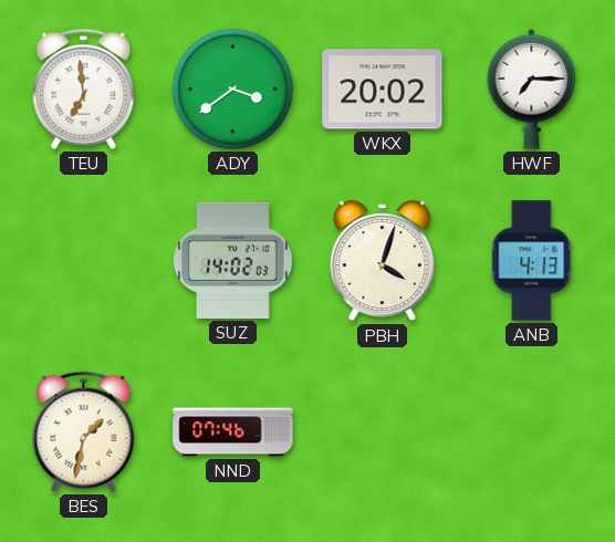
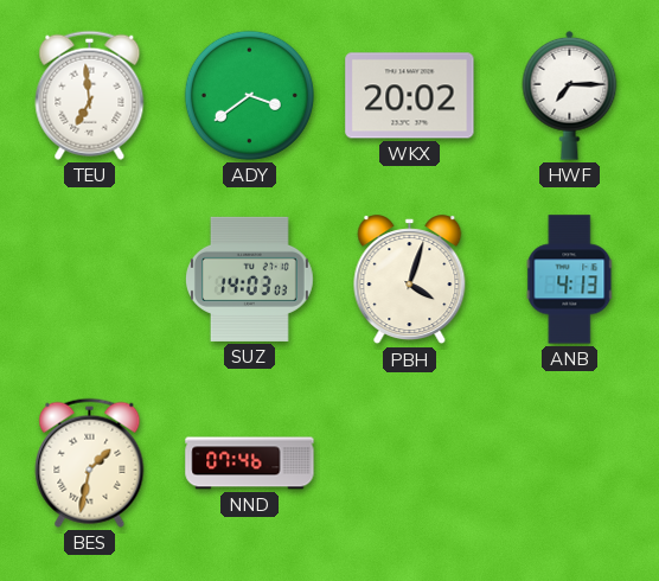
SUZ: 14:02 -> 14:03
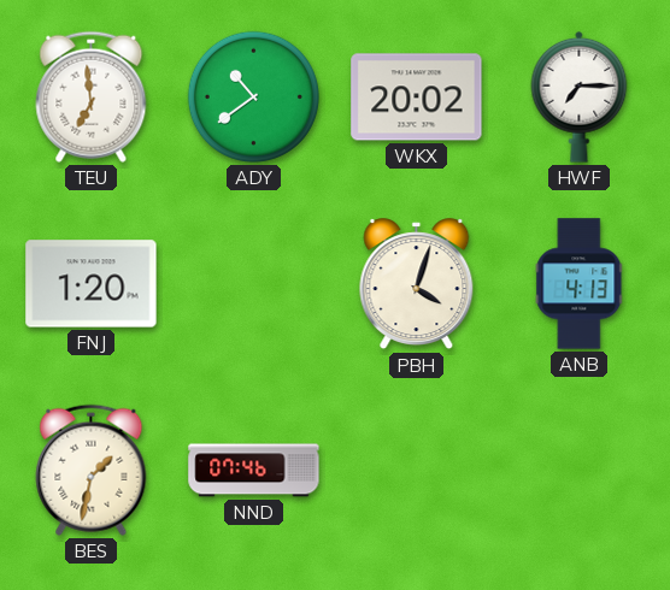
ADY: 3:39 -> 10:39
FNJ: none -> 1:20
SUZ: 14:03 -> none
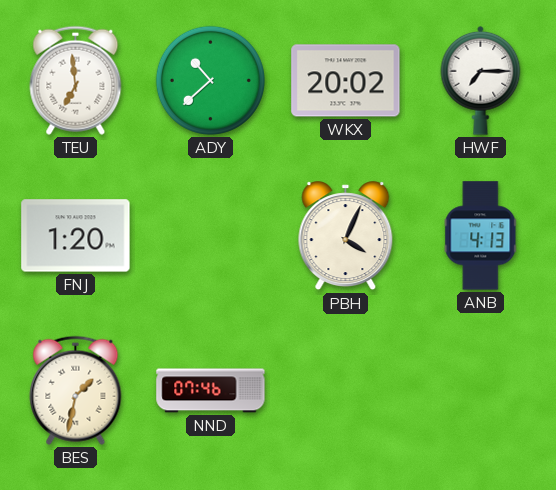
ADY: 10:39 -> 10:38
PBH: 4:03 -> 4:04
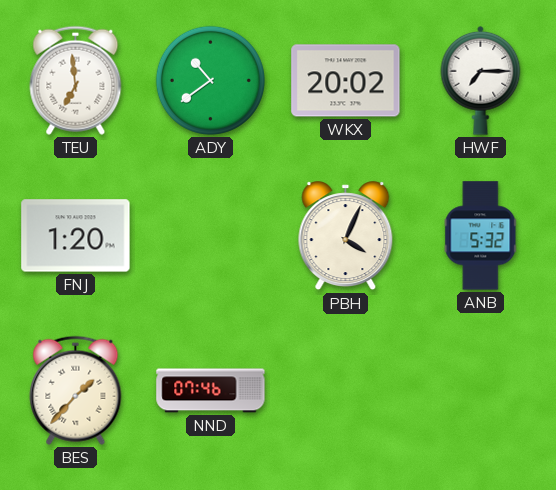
ADY: 10:38 -> 10:39
ANB: 4:13 -> 5:32
BES: 1:32 -> 1:37
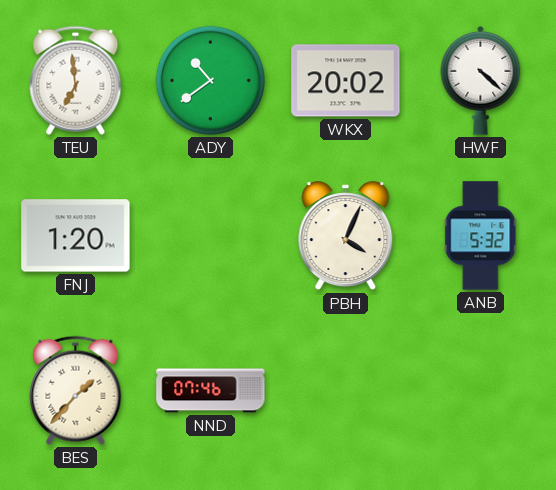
HWF: 7:15 -> 4:22
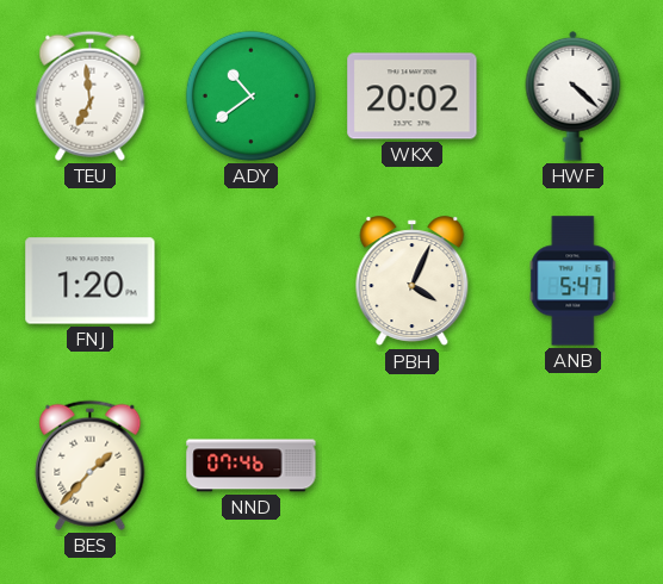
ANB: 5:32 -> 5:47
